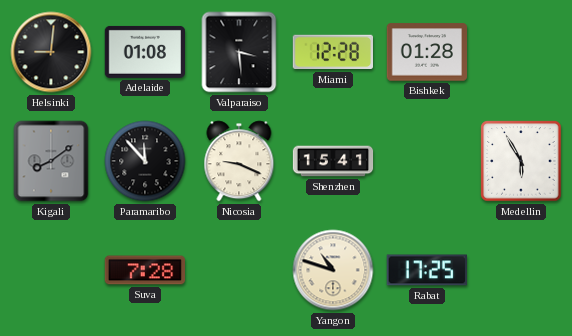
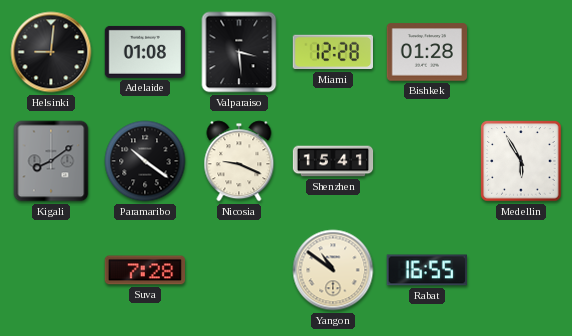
Paramaribo: 11:53 -> 10:21
Yangon: 10:48 -> 10:51
Rabat: 17:25 -> 16:55
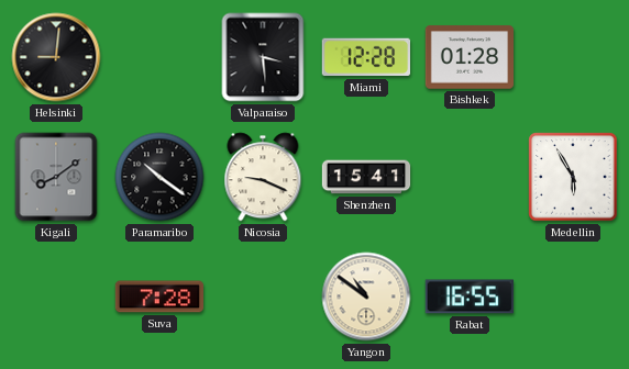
Adelaide: 01:08 -> none
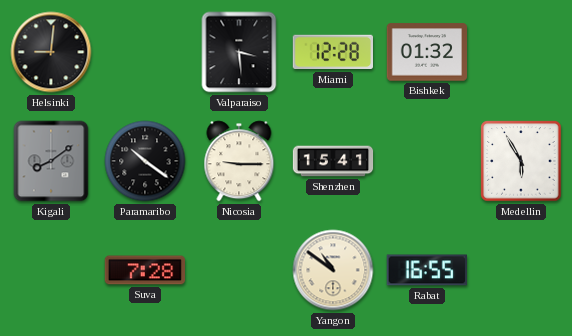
Bishkek: 01:28 -> 01:32
Nicosia: 9:19 -> 9:15
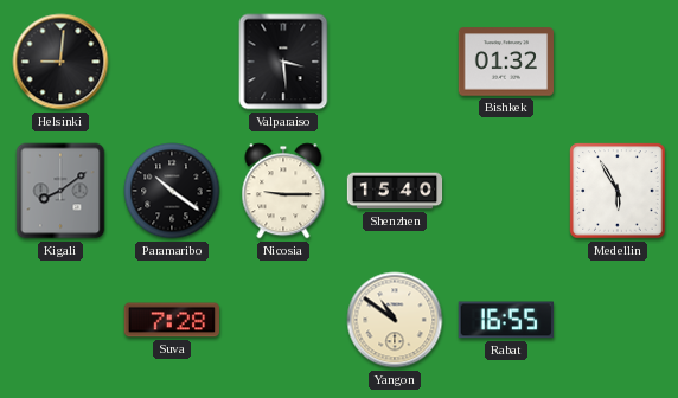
Miami: 12:28 -> none
Shenzhen: 15:41 -> 15:40
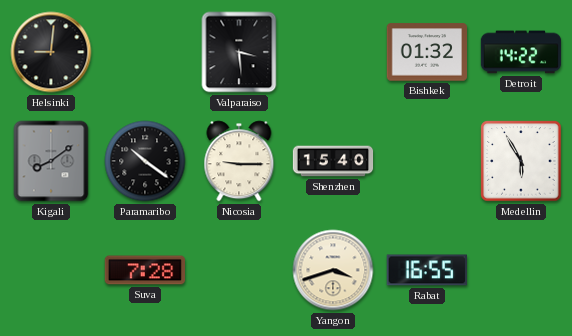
Detroit: none -> 14:22
Yangon: 10:51 -> 3:42
